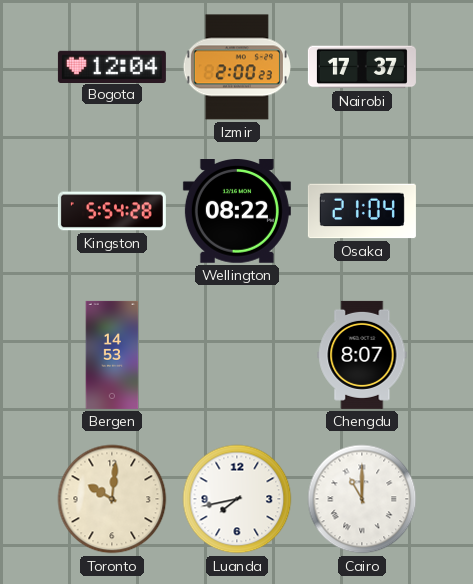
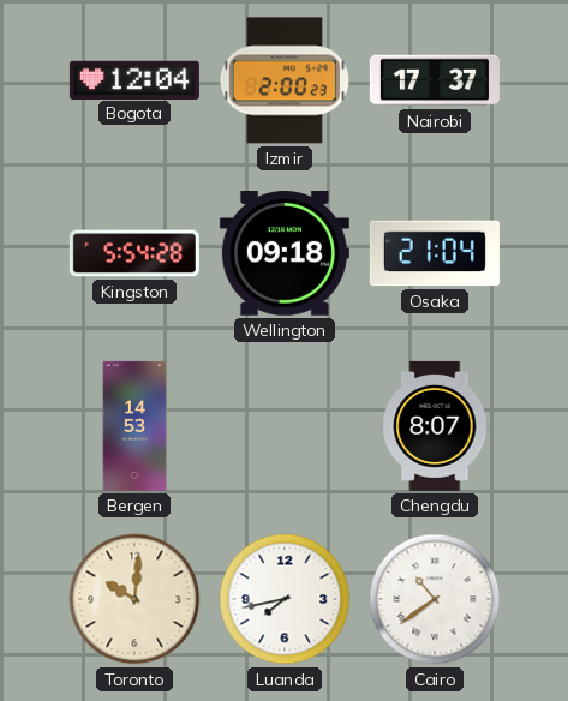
Wellington: 08:22 -> 09:18
Cairo: 11:00 -> 10:39
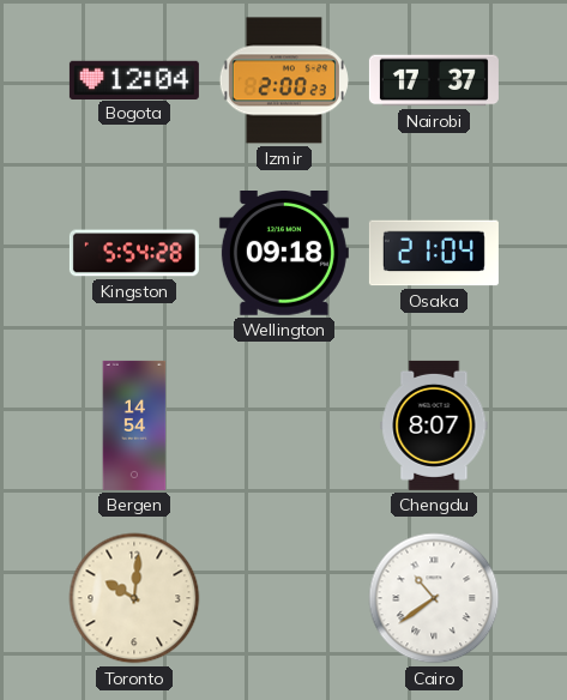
Bergen: 14:53 -> 14:54
Luanda: 7:43 -> none
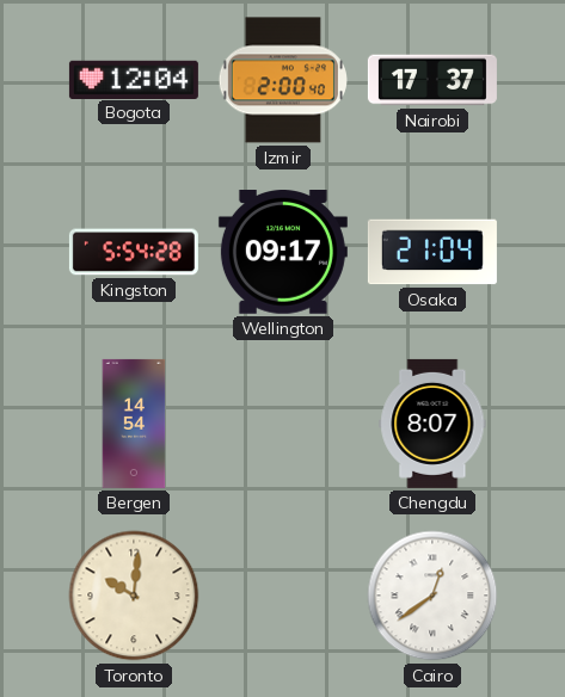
Izmir: 2:00:23 -> 2:00:40
Wellington: 09:18 -> 09:17
Cairo: 10:39 -> 12:39
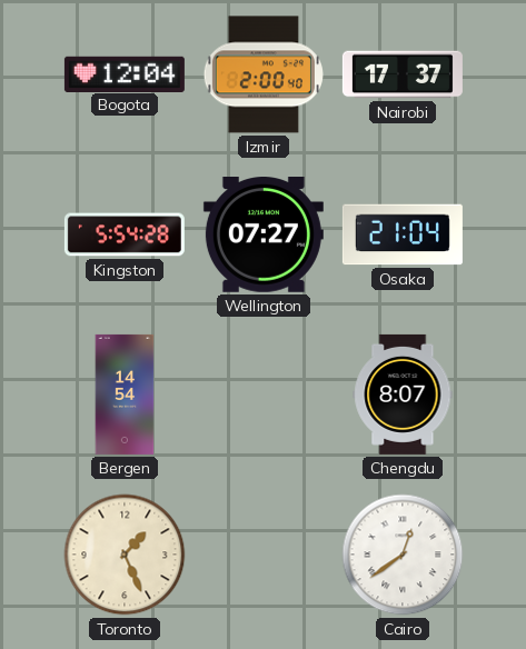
Wellington: 09:17 -> 07:27
Toronto: 10:01 -> 1:26
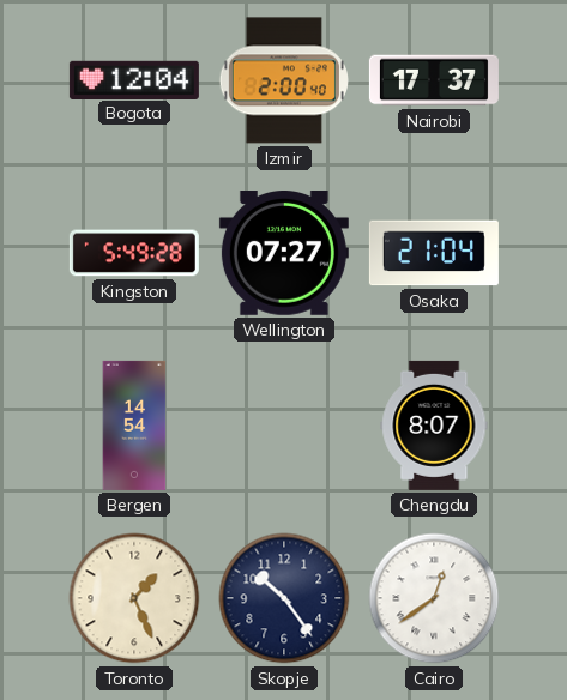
Kingston: 5:54 -> 5:49
Skopje: none -> 10:24
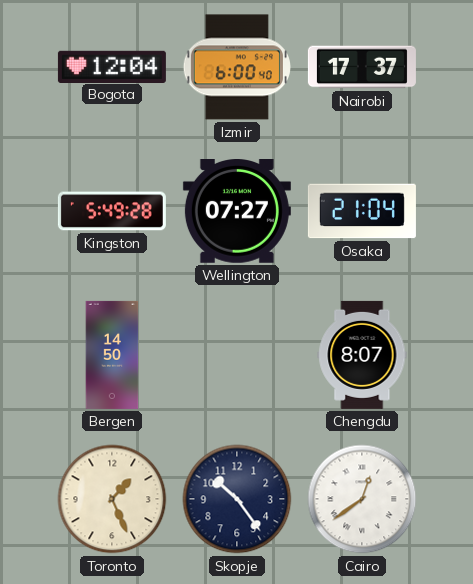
Izmir: 2:00 -> 6:00
Bergen: 14:54 -> 14:50
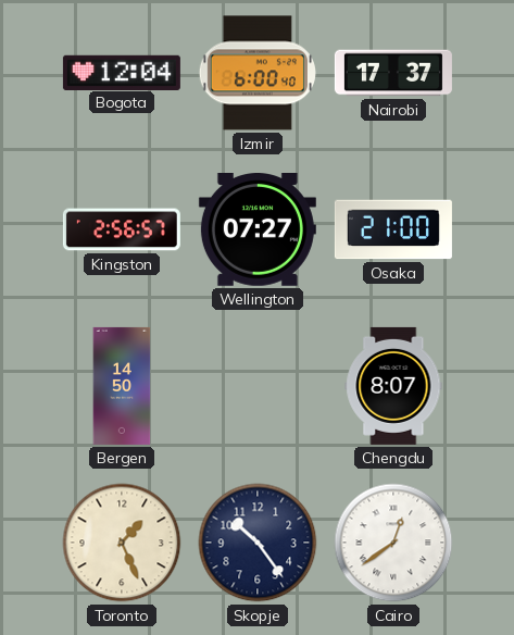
Kingston: 5:49 -> 2:56
Osaka: 21:04 -> 21:00
